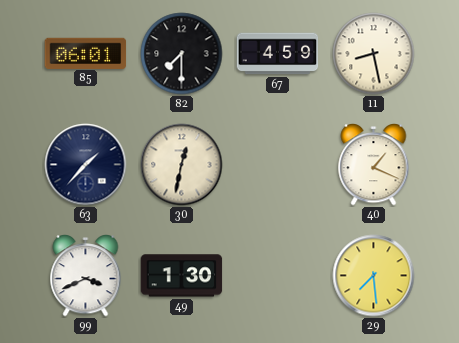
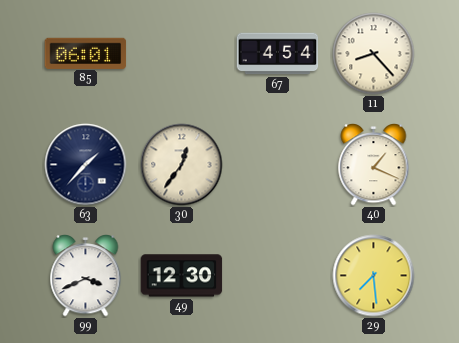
82: 7:30 -> none
67: 4:59 -> 4:54
11: 8:28 -> 8:23
30: 12:32 -> 12:36
49: 1:30 -> 12:30
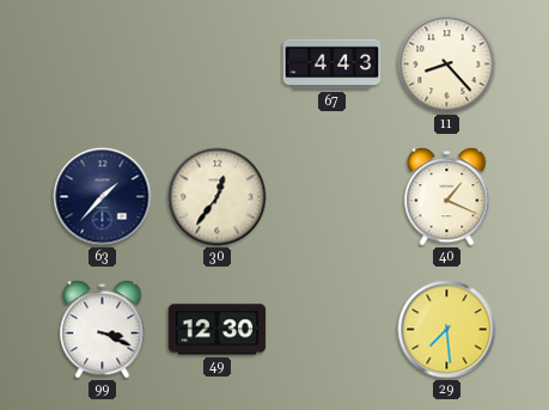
85: 06:01 -> none
67: 4:54 -> 4:43
99: 3:41 -> 3:19
